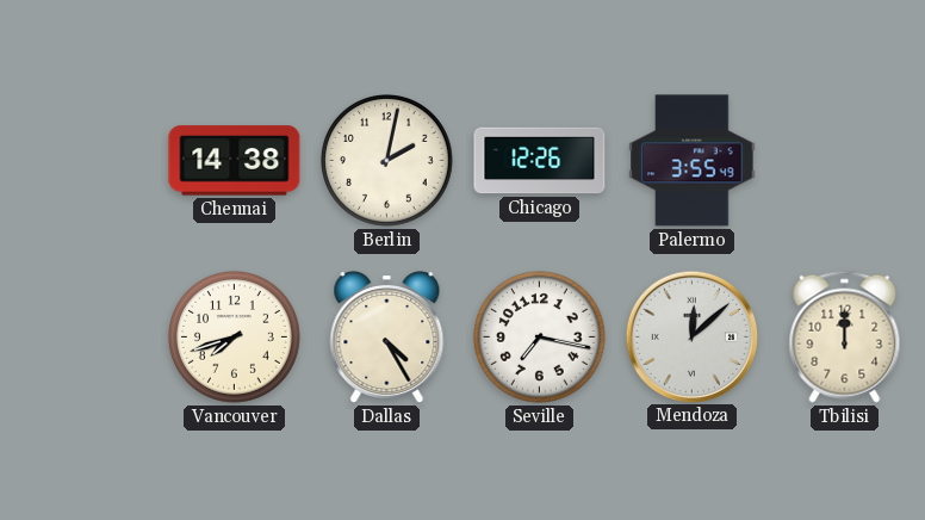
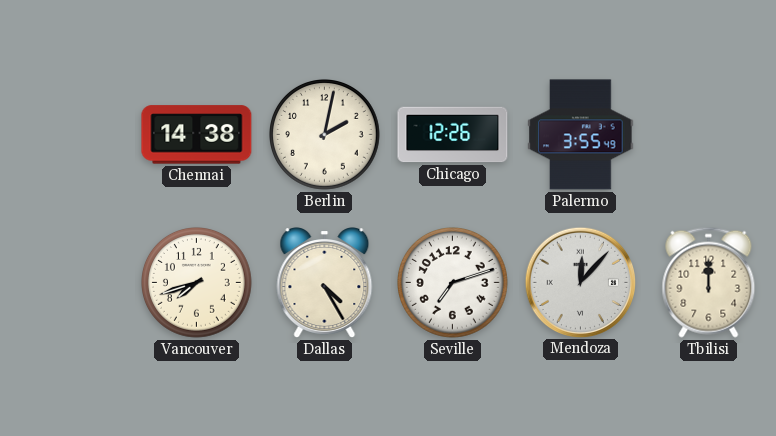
Seville: 7:17 -> 7:12
Mendoza: 12:08 -> 12:07
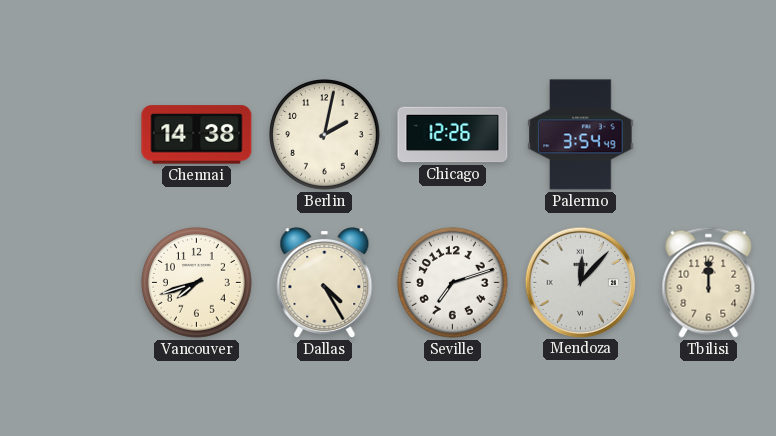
Palermo: 3:55 -> 3:54
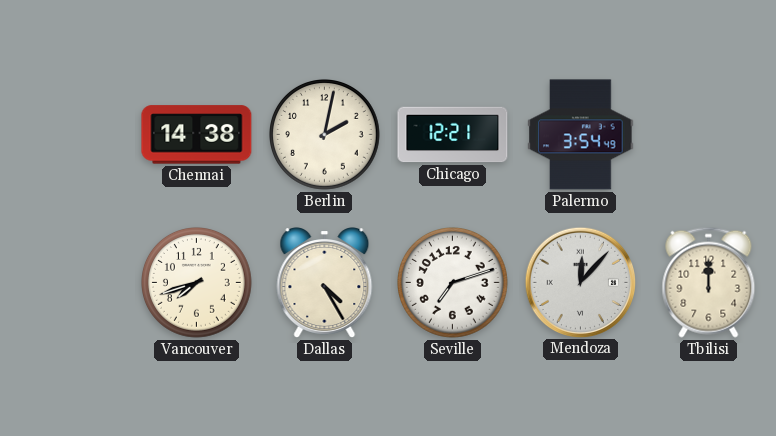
Chicago: 12:26 -> 12:21
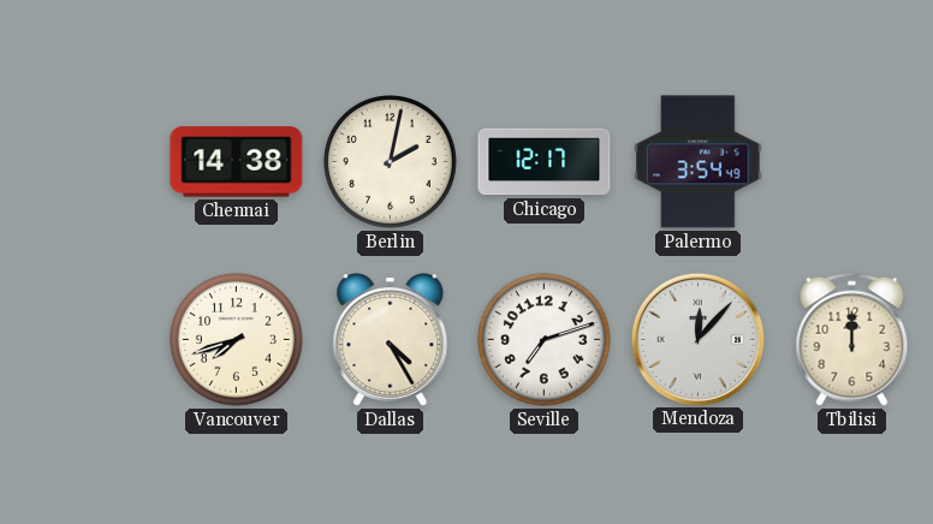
Chicago: 12:21 -> 12:17
